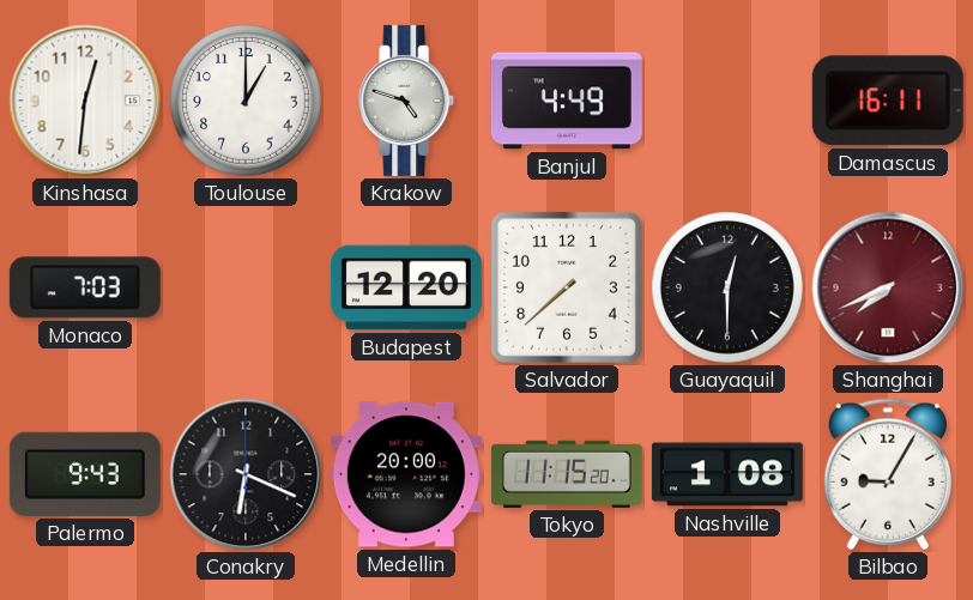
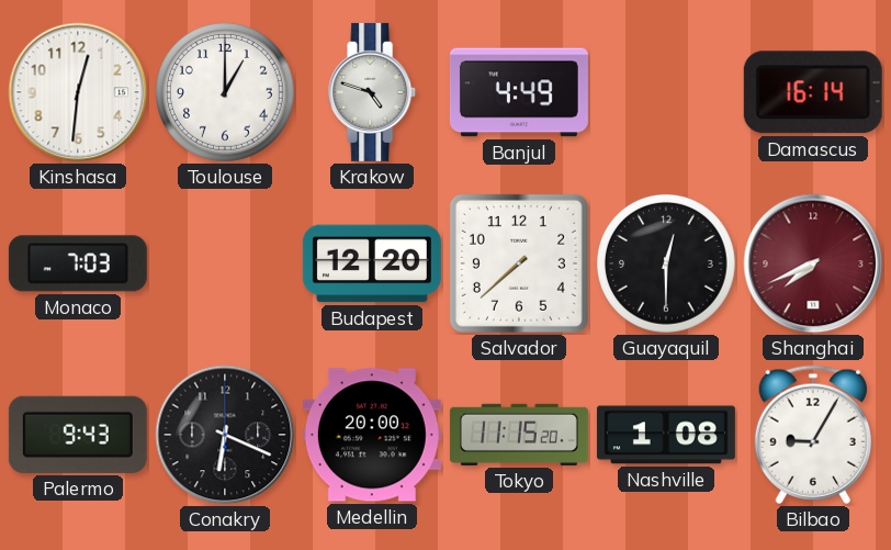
Damascus: 16:11 -> 16:14
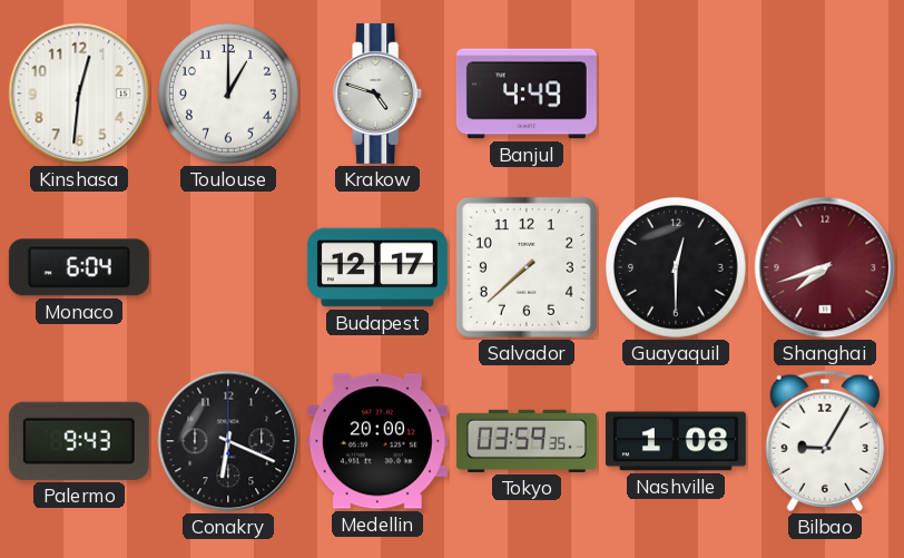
Damascus: 16:14 -> none
Monaco: 7:03 -> 6:04
Budapest: 12:20 -> 12:17
Shanghai: 7:41 -> 7:42
Tokyo: 11:15 -> 03:59
